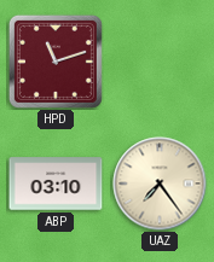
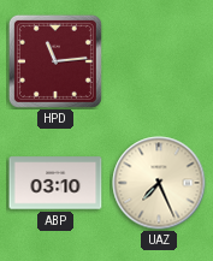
HPD: 11:12 -> 11:14
UAZ: 7:24 -> 7:26
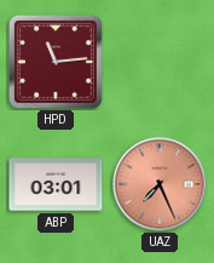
ABP: 03:10 -> 03:01
UAZ dial: cream -> salmon
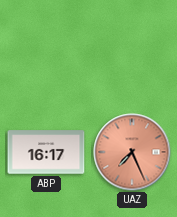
HPD: 11:14 -> none
ABP: 03:01 -> 16:17
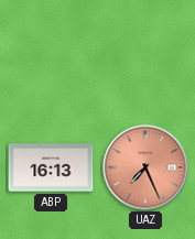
ABP: 16:17 -> 16:13
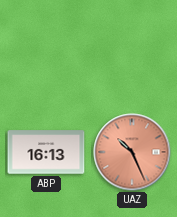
UAZ: 7:26 -> 10:26
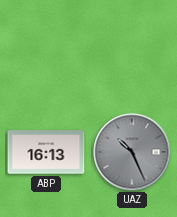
UAZ dial: salmon -> grey
